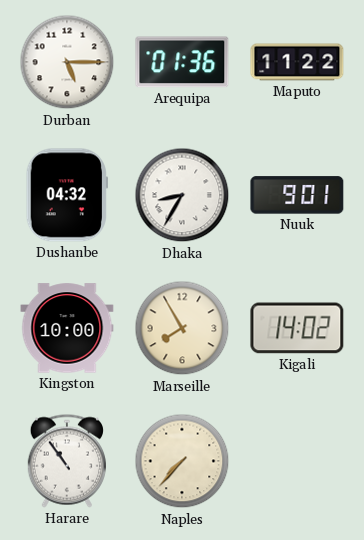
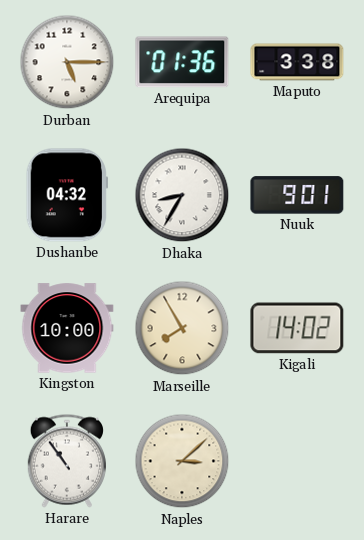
Maputo: 11:22 -> 3:38
Naples: 7:37 -> 3:08
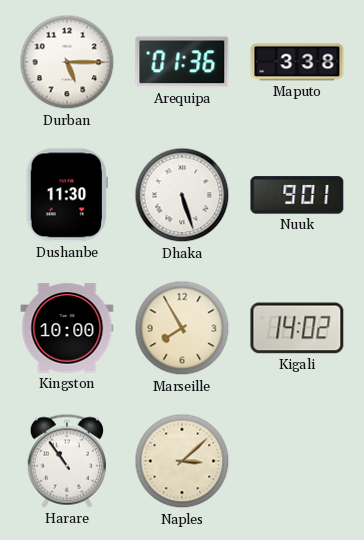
Dushanbe: 04:32 -> 11:30
Dhaka: 8:35 -> 5:27
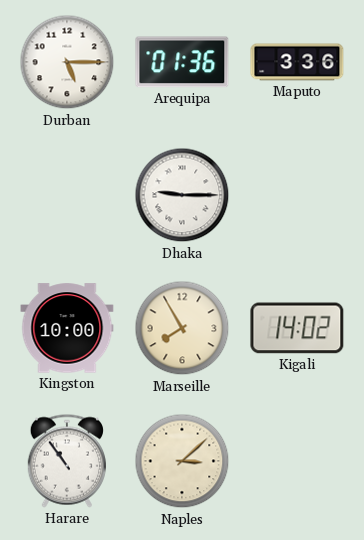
Maputo: 3:38 -> 3:36
Dushanbe: 11:30 -> none
Dhaka: 5:27 -> 9:15
Nuuk: 9:01 -> none
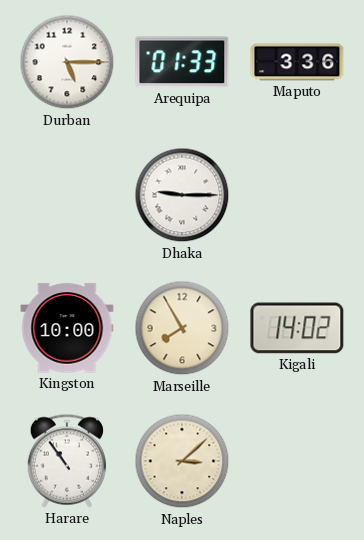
Arequipa: 01:36 -> 01:33
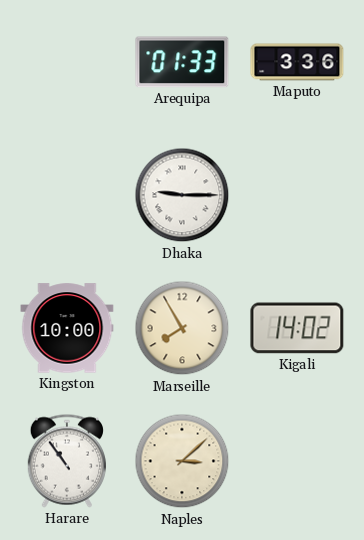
Durban: 5:15 -> none
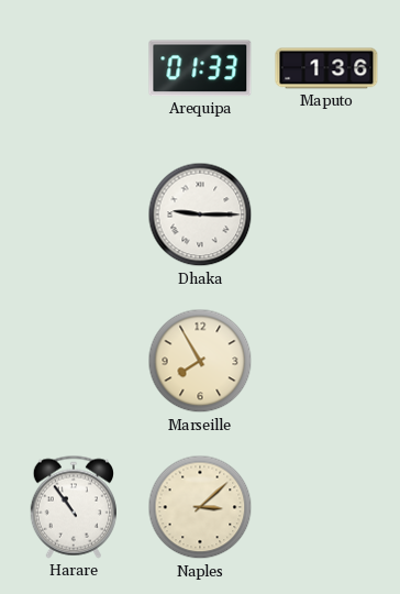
Maputo: 3:36 -> 1:36
Kingston: 10:00 -> none
Kigali: 14:02 -> none
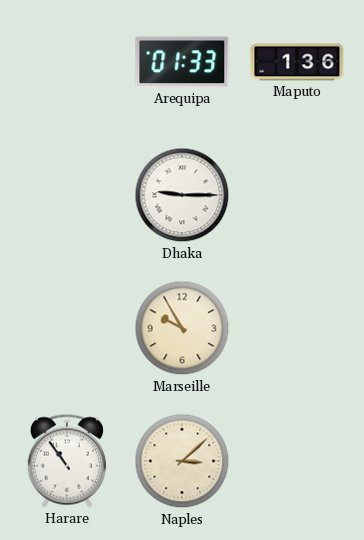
Marseille: 7:55 -> 9:55
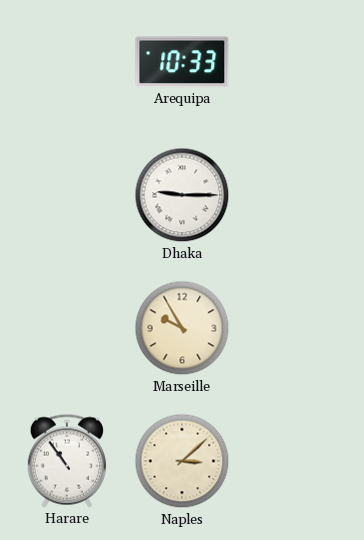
Arequipa: 01:33 -> 10:33
Maputo: 1:36 -> none
